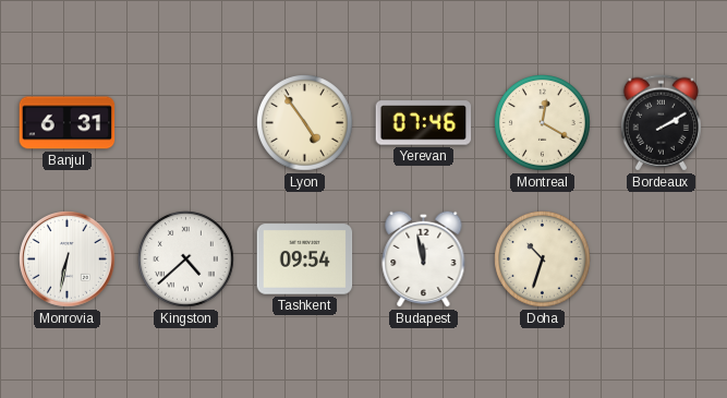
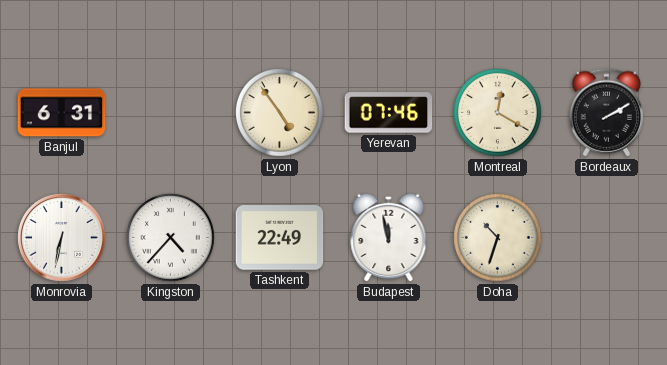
Kingston: 4:38 -> 4:37
Tashkent: 09:54 -> 22:49
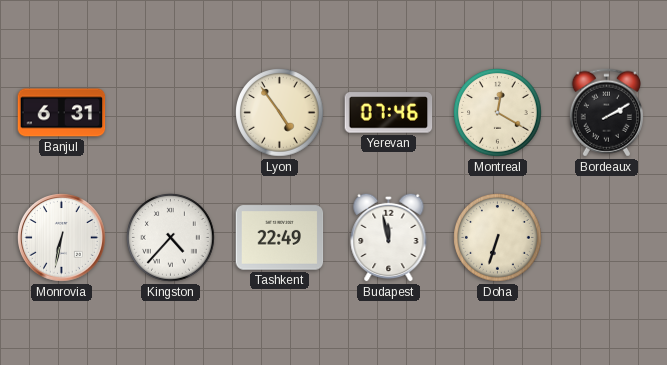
Doha: 10:33 -> 6:33
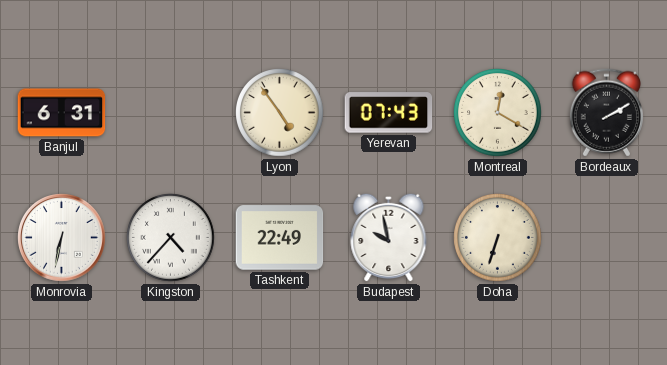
Yerevan: 07:46 -> 07:43
Budapest: 11:58 -> 9:58
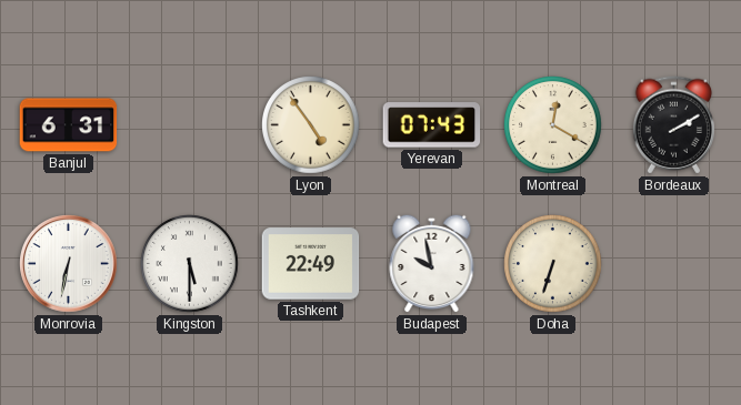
Kingston: 4:37 -> 5:30
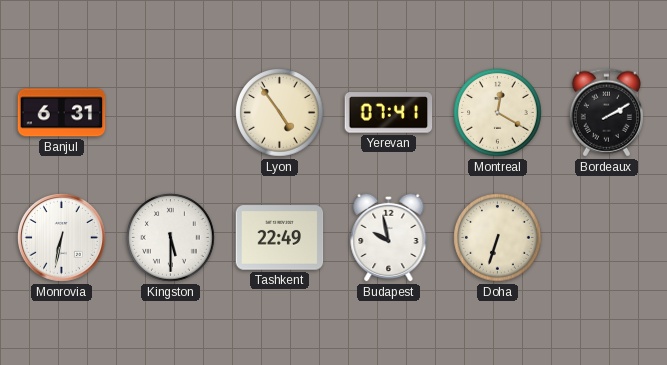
Yerevan: 07:43 -> 07:41
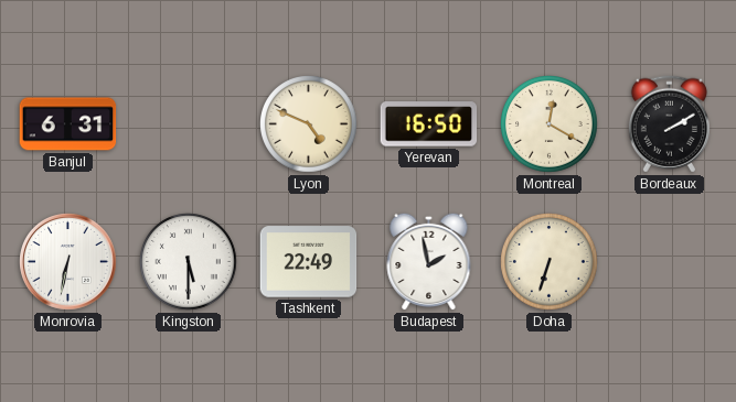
Lyon: 4:54 -> 4:49
Yerevan: 07:41 -> 16:50
Budapest: 9:58 -> 1:58
